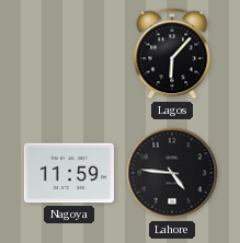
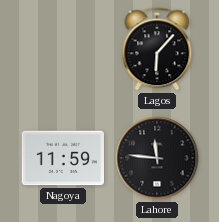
Lahore: 4:46 -> 11:46
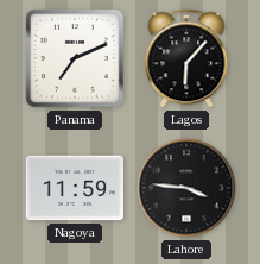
Panama: none -> 7:11
Lahore: 11:46 -> 3:46
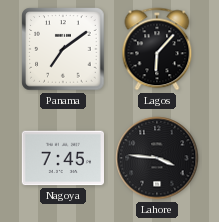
Panama: 7:11 -> 7:09
Nagoya: 11:59 -> 7:45
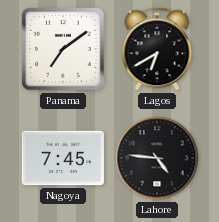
Lagos: 6:07 -> 6:40
Lahore: 3:46 -> 4:46
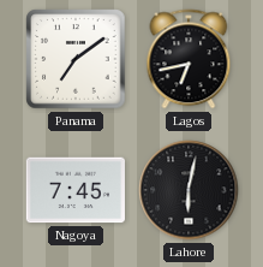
Lagos: 6:40 -> 6:43
Lahore: 4:46 -> 6:02
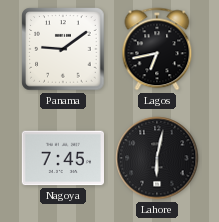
Panama: 7:09 -> 9:09
